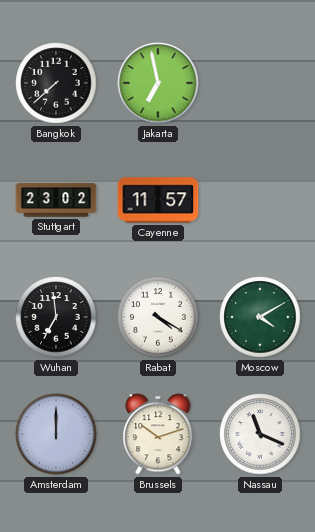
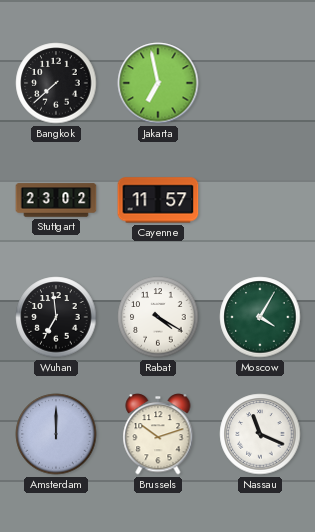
Moscow: 4:10 -> 4:05
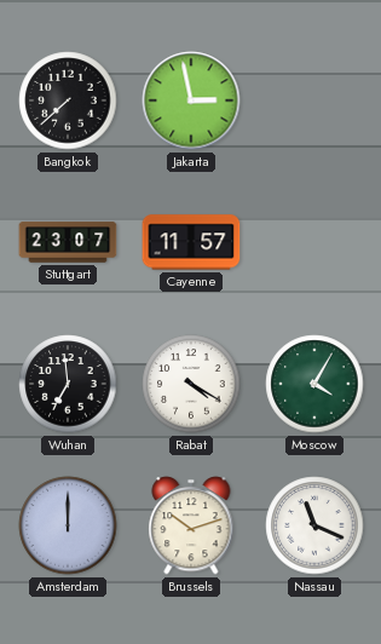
Jakarta: 6:58 -> 2:58
Stuttgart: 23:02 -> 23:07
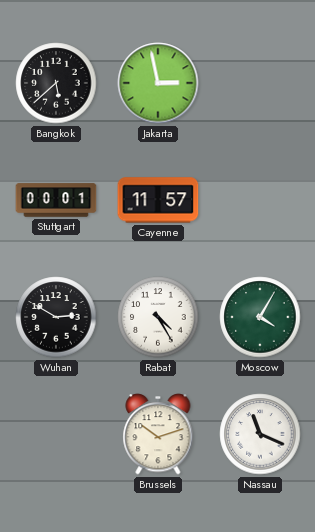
Bangkok: 7:38 -> 5:38
Stuttgart: 23:07 -> 00:01
Wuhan: 6:59 -> 2:50
Rabat: 4:20 -> 4:25
Amsterdam: 12:00 -> none
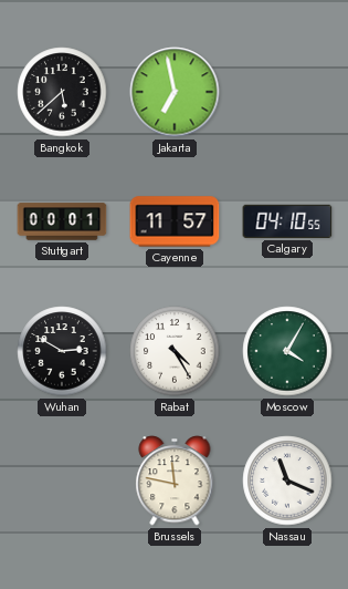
Jakarta: 2:58 -> 6:58
Calgary: none -> 04:10
Brussels: 10:12 -> 11:47
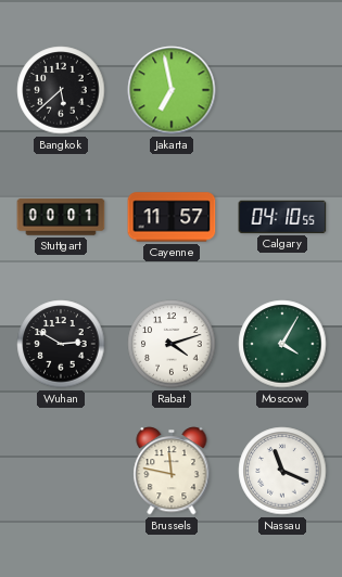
Rabat: 4:25 -> 4:12
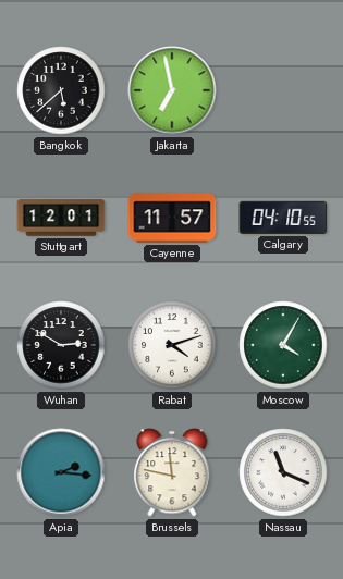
Stuttgart: 00:01 -> 12:01
Apia: none -> 2:16
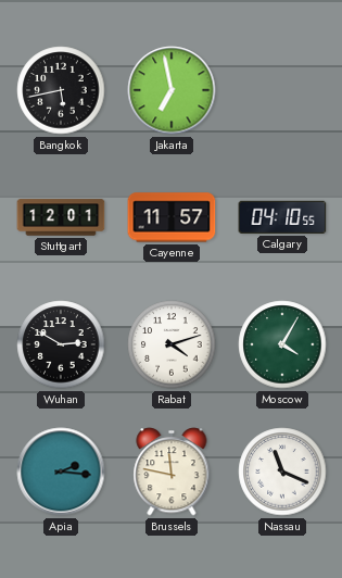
Bangkok: 5:38 -> 5:43
